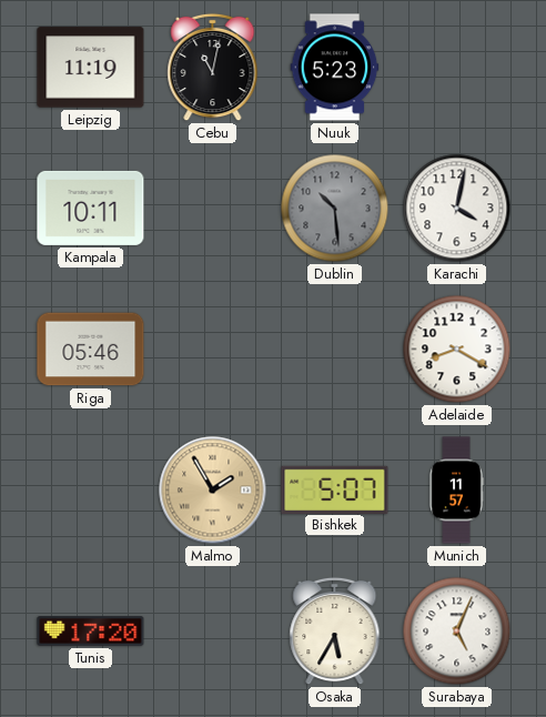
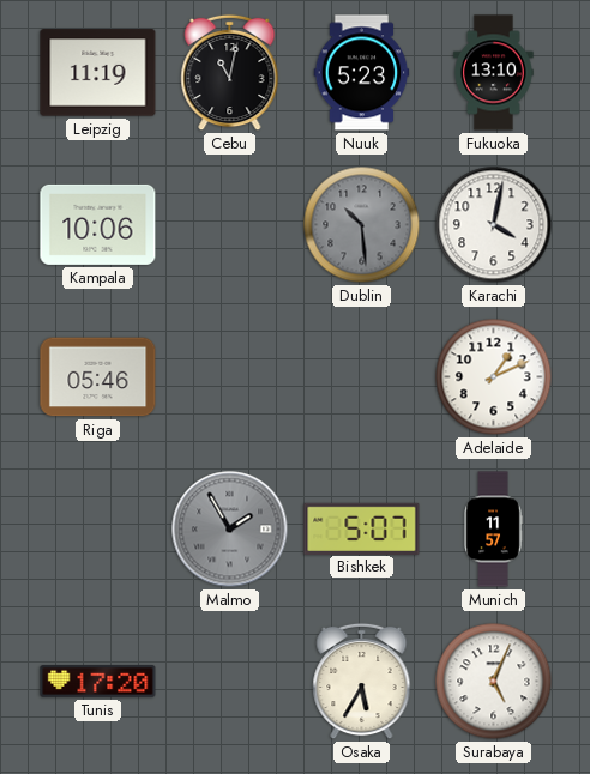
Fukuoka: none -> 13:10
Kampala: 10:11 -> 10:06
Adelaide: 8:20 -> 1:11
Malmo dial: champagne -> grey
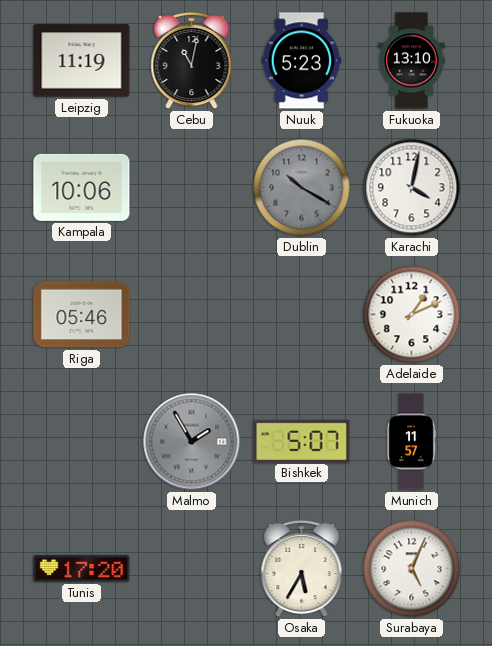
Dublin: 10:29 -> 10:20
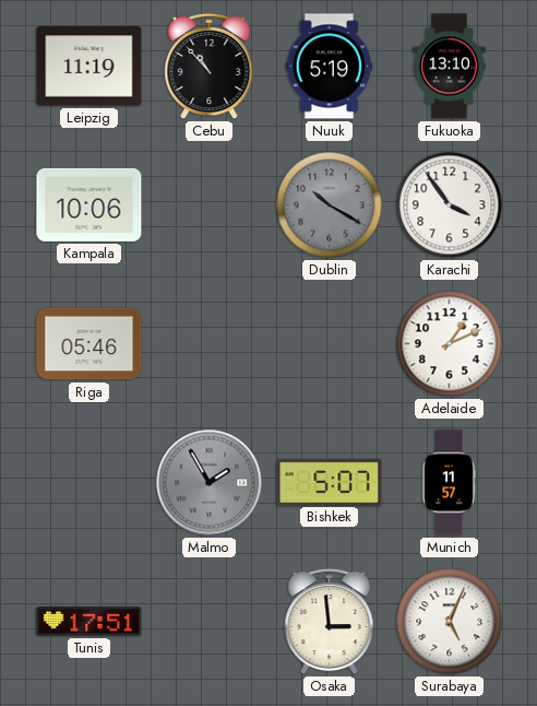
Cebu: 11:02 -> 10:53
Nuuk: 5:23 -> 5:19
Karachi: 4:02 -> 3:54
Tunis: 17:20 -> 17:51
Osaka: 5:35 -> 2:59
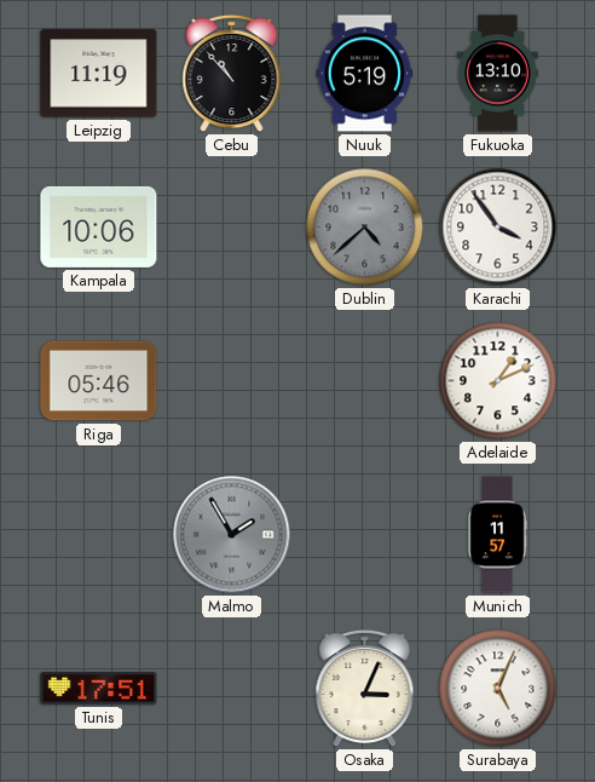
Dublin: 10:20 -> 4:38
Bishkek: 5:07 -> none
Osaka: 2:59 -> 3:04
